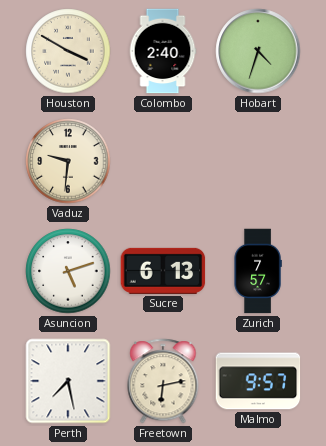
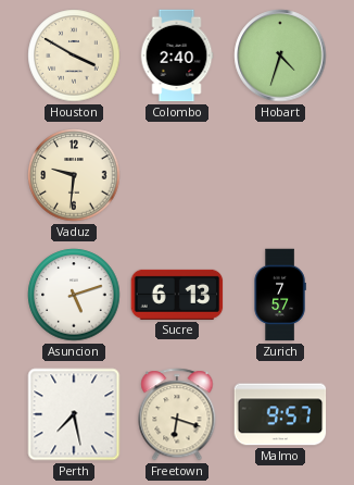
Freetown: 6:13 -> 6:18
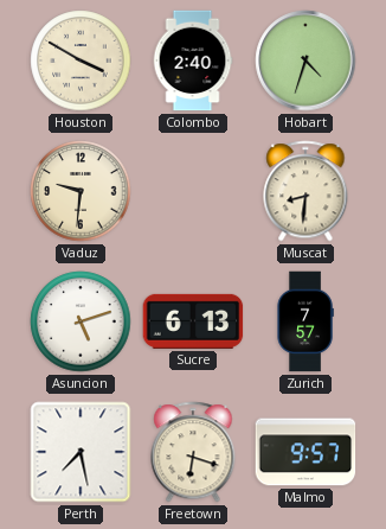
Muscat: none -> 8:31
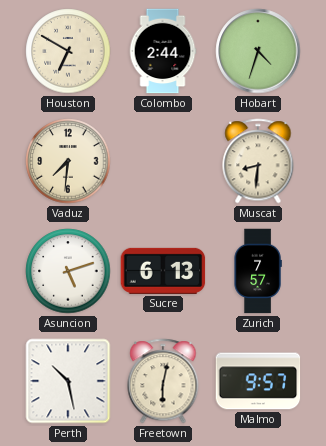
Houston: 3:50 -> 6:50
Colombo: 2:40 -> 2:44
Vaduz: 9:31 -> 7:31
Perth: 7:28 -> 10:28
Freetown: 6:18 -> 6:02
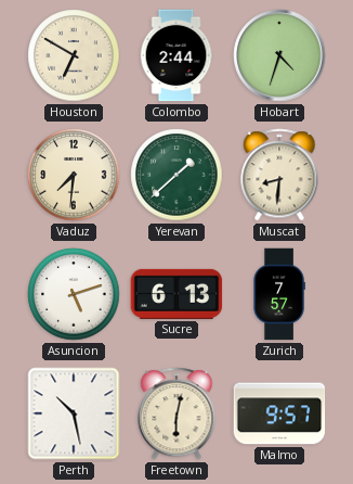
Yerevan: none -> 1:38
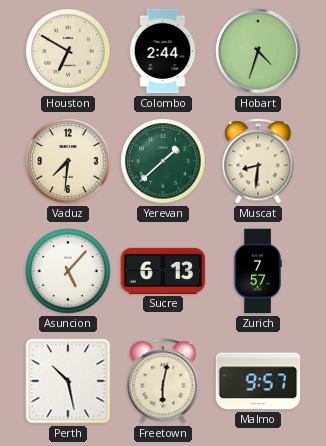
Asuncion: 5:12 -> 5:07
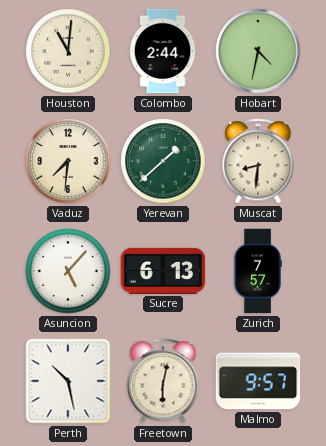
Houston: 6:50 -> 11:01
Hobart: 4:33 -> 4:32
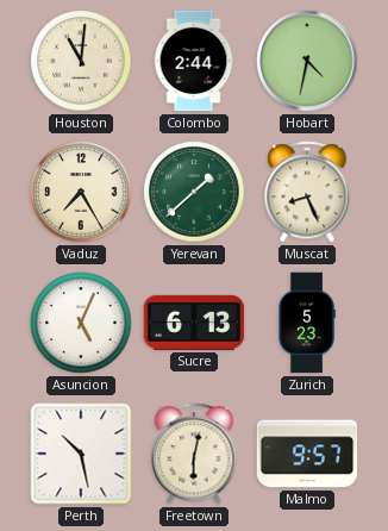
Vaduz: 7:31 -> 7:25
Muscat: 8:31 -> 8:26
Asuncion: 5:07 -> 5:04
Zurich: 7:57 -> 5:23
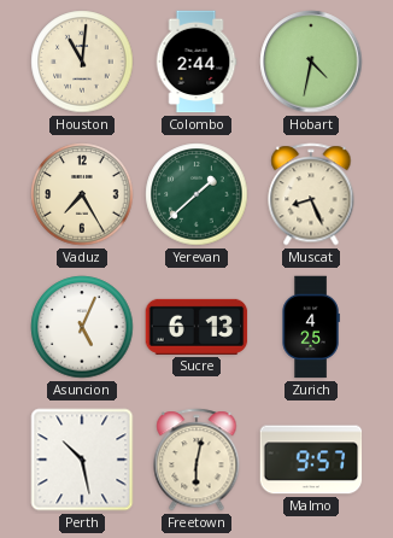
Zurich: 5:23 -> 4:25
